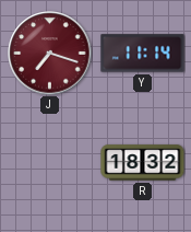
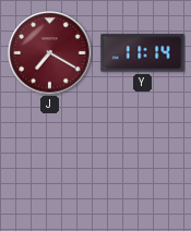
J: 7:18 -> 7:20
R: 18:32 -> none
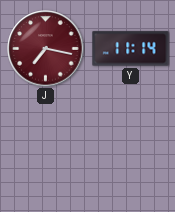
J: 7:20 -> 7:17
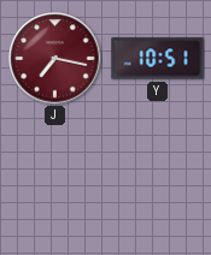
Y: 11:14 -> 10:51
